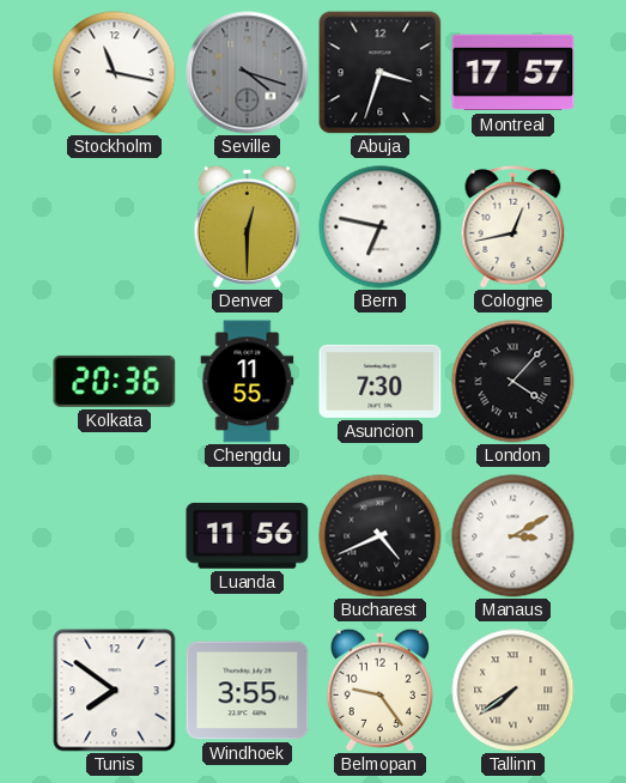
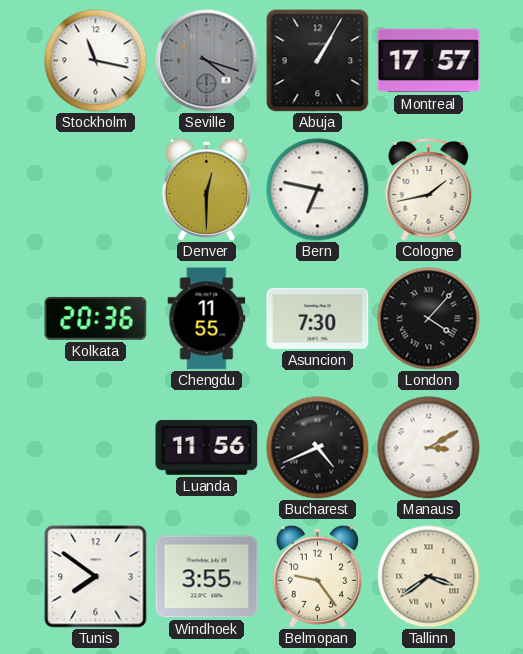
Abuja: 3:33 -> 1:05
Cologne: 12:43 -> 1:43
Tallinn: 7:39 -> 3:39
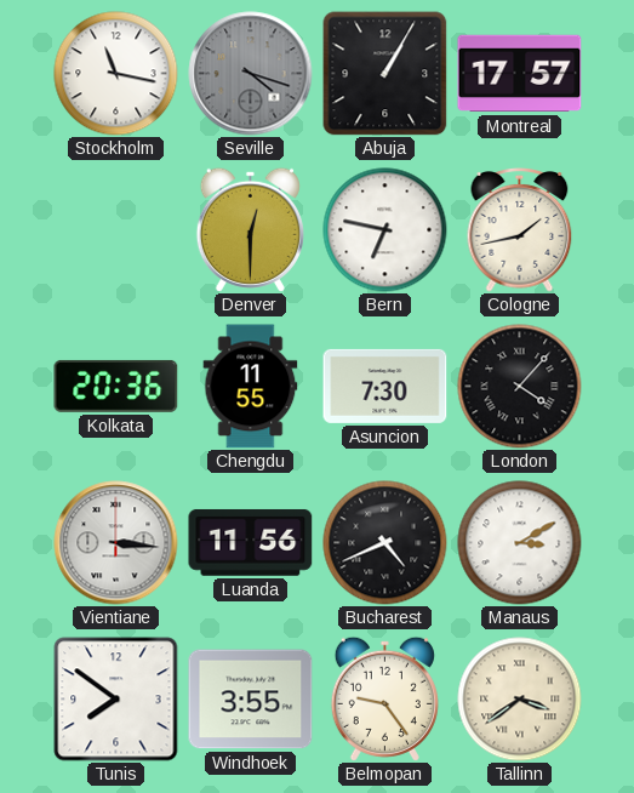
Vientiane: none -> 3:16
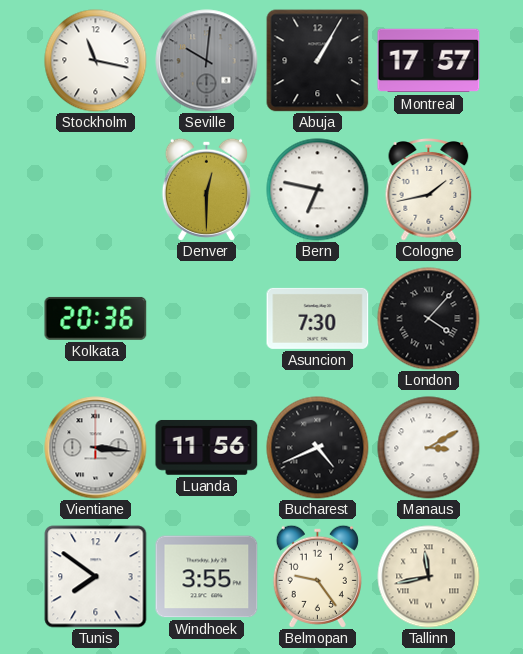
Seville: 4:18 -> 10:01
Chengdu: 11:55 -> none
Tallinn: 3:39 -> 11:43
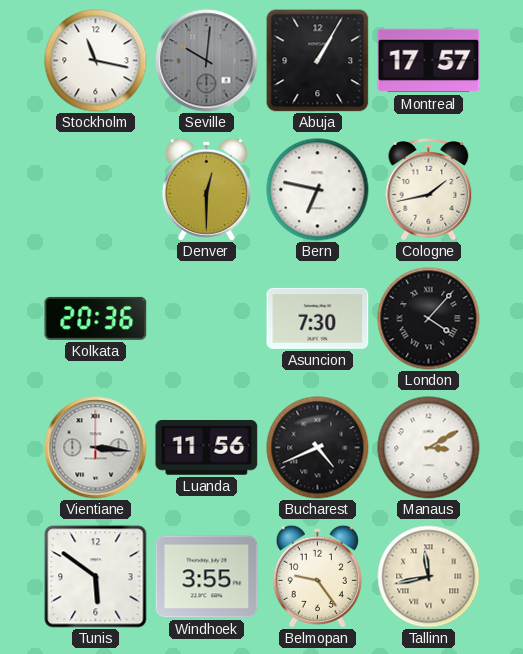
Tunis: 7:51 -> 5:51
